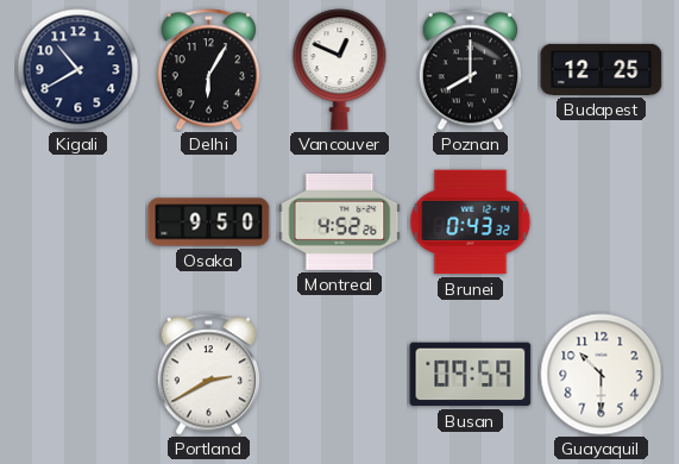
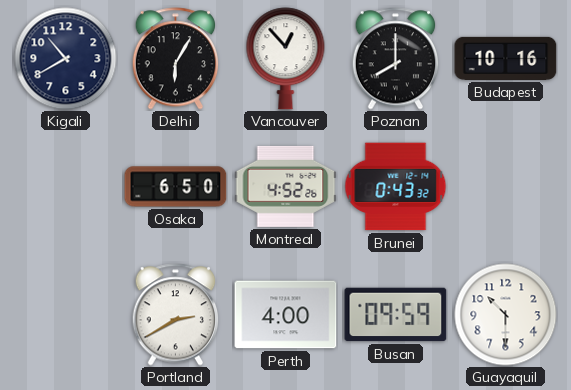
Vancouver: 12:49 -> 12:53
Budapest: 12:25 -> 10:16
Osaka: 9:50 -> 6:50
Perth: none -> 4:00
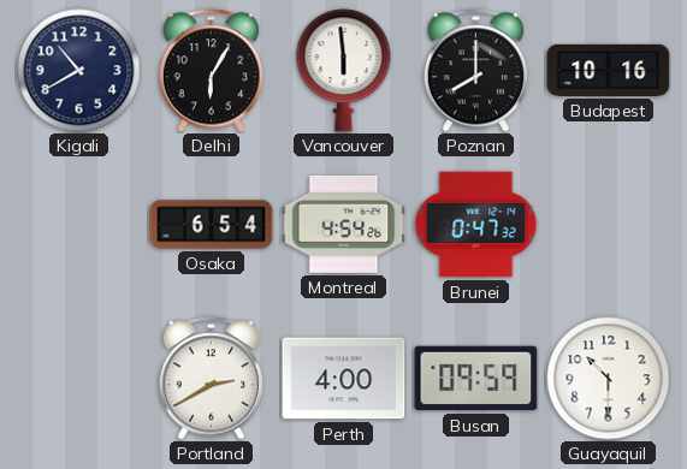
Vancouver: 12:53 -> 5:59
Osaka: 6:50 -> 6:54
Montreal: 4:52 -> 4:54
Brunei: 0:43 -> 0:47
